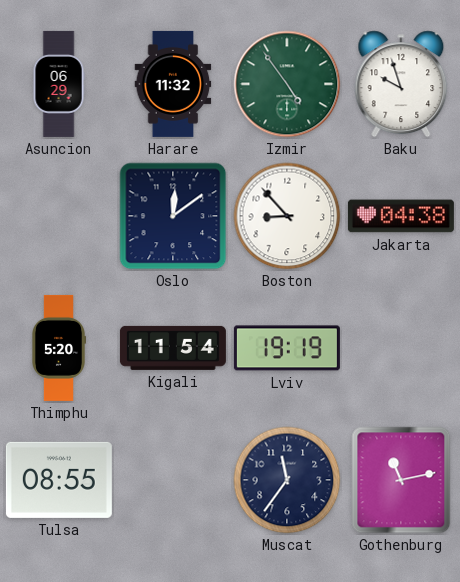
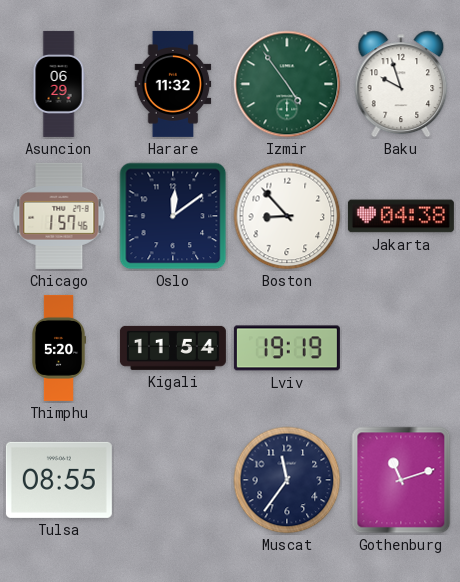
Chicago: none -> 1:57
Gothenburg: 11:13 -> 11:12
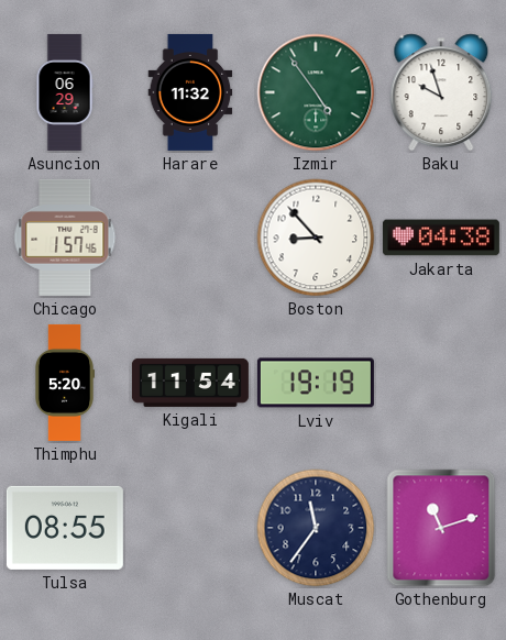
Oslo: 12:09 -> none
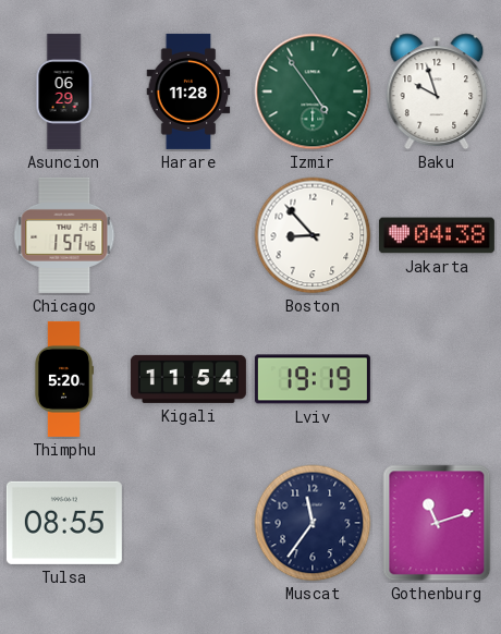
Harare: 11:32 -> 11:28
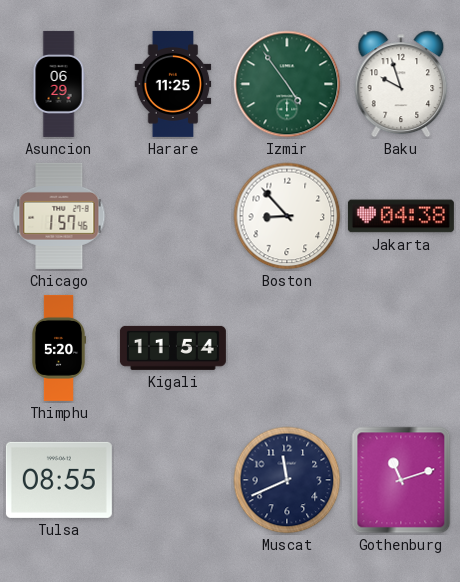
Harare: 11:28 -> 11:25
Lviv: 19:19 -> none
Muscat: 11:36 -> 11:41
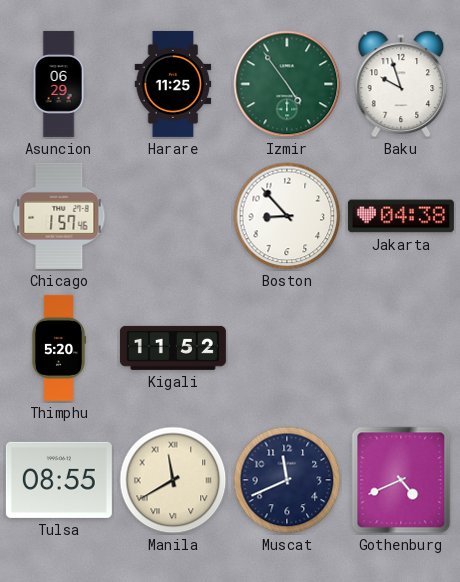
Kigali: 11:54 -> 11:52
Manila: none -> 11:40
Gothenburg: 11:12 -> 4:41
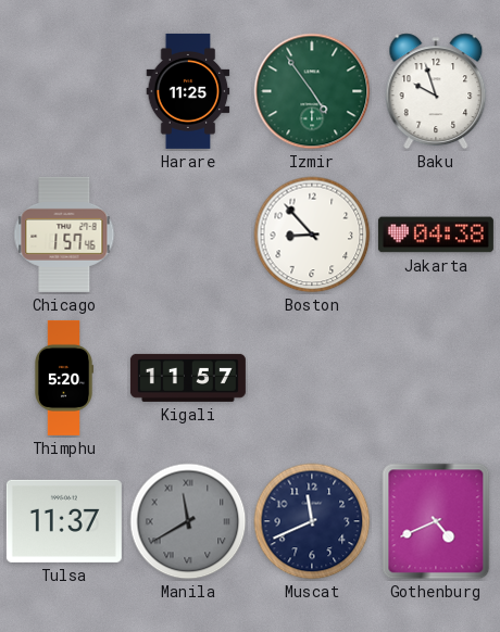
Asuncion: 06:29 -> none
Kigali: 11:52 -> 11:57
Tulsa: 08:55 -> 11:37
Manila dial: cream -> grey
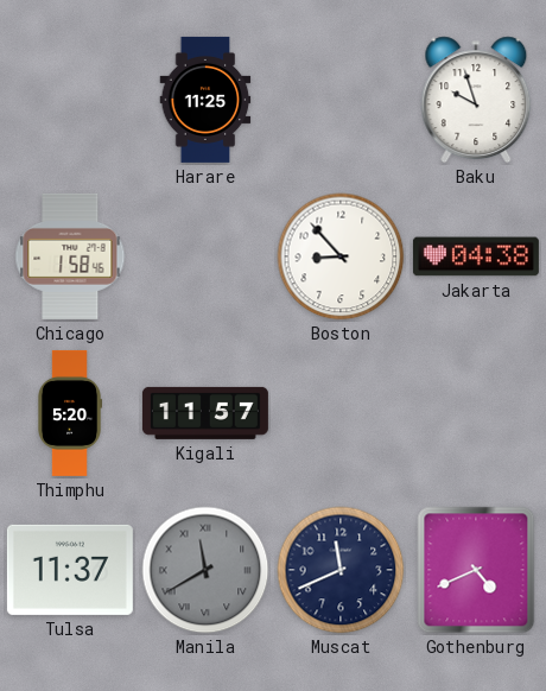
Izmir: 4:54 -> none
Chicago: 1:57 -> 1:58
